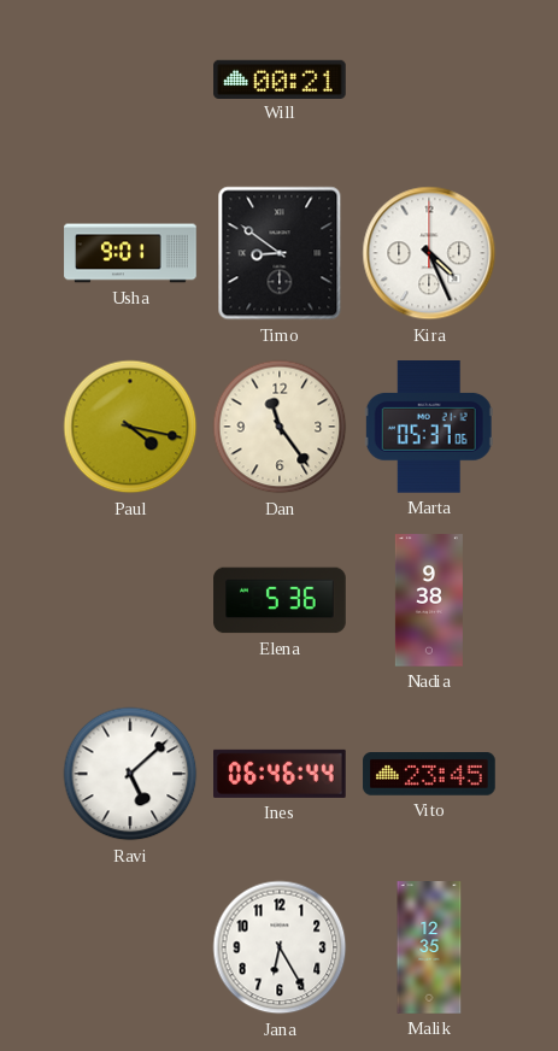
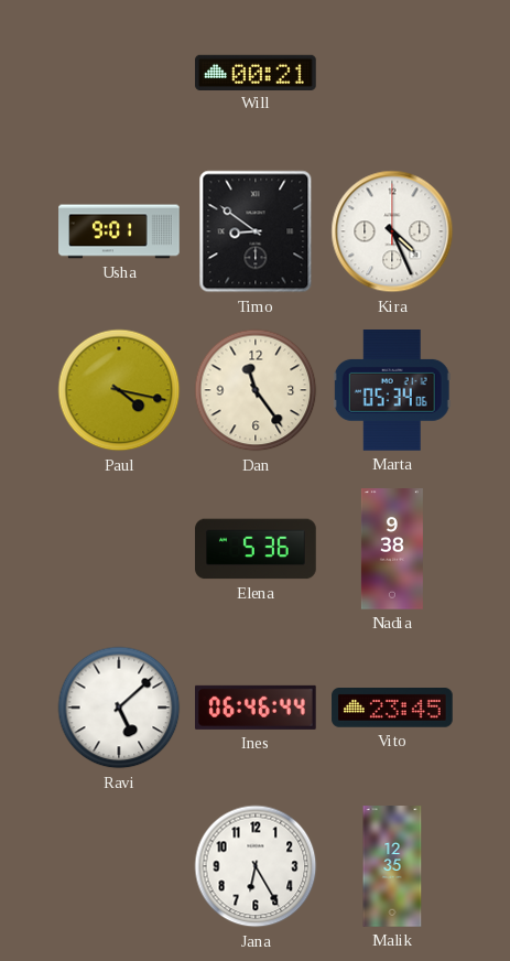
Marta: 05:37 -> 05:34
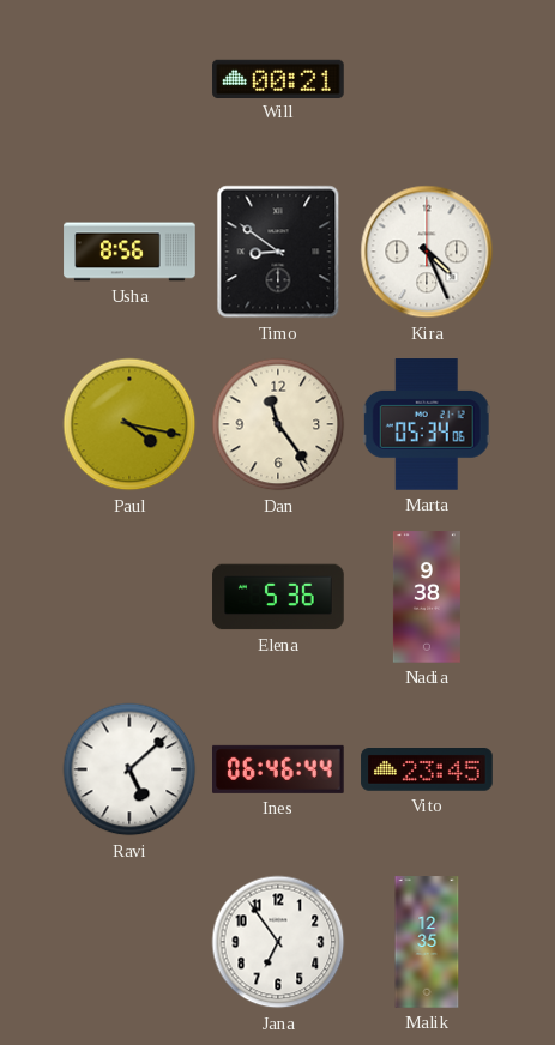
Usha: 9:01 -> 8:56
Jana: 6:25 -> 6:54
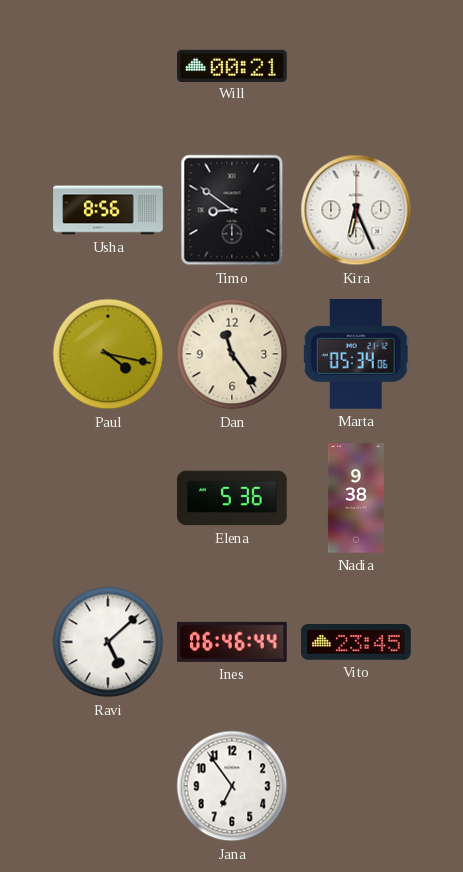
Kira: 4:26 -> 6:26
Malik: 12:35 -> none
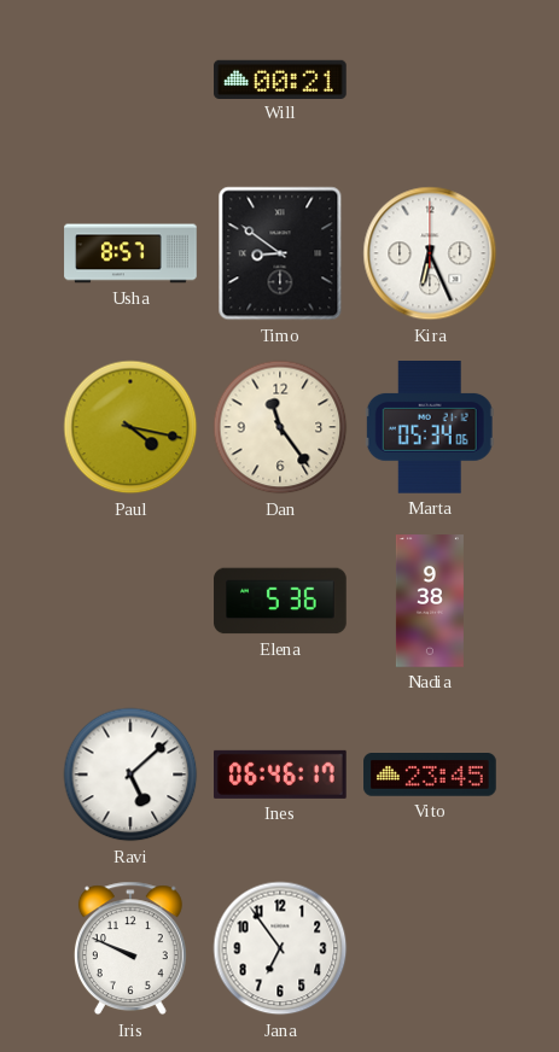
Usha: 8:56 -> 8:57
Ines: 06:46:44 -> 06:46:17
Iris: none -> 9:49
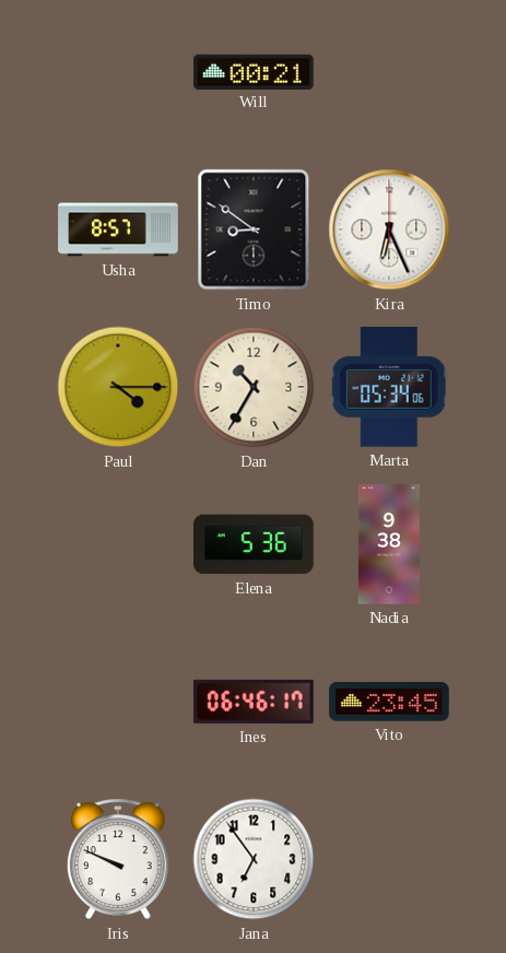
Paul: 4:17 -> 4:15
Dan: 11:24 -> 10:35
Ravi: 5:08 -> none
